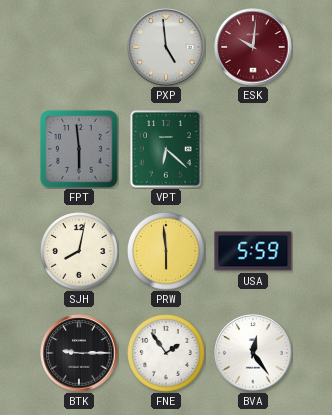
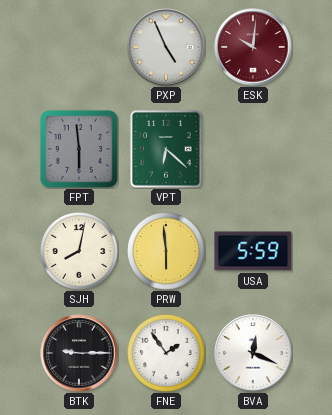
PXP: 4:59 -> 4:56
BVA: 12:24 -> 12:19
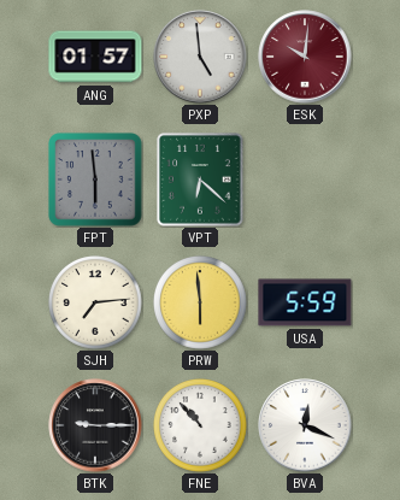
ANG: none -> 01:57
PXP: 4:56 -> 4:59
SJH: 8:02 -> 7:14
FNE: 1:54 -> 10:53
